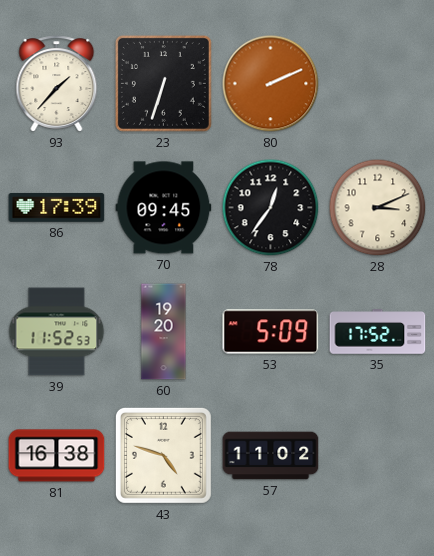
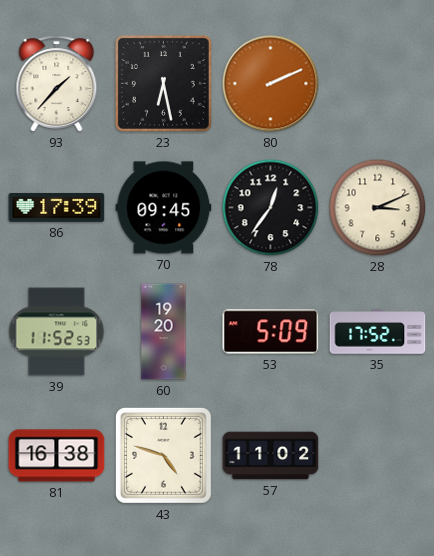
23: 6:33 -> 6:28
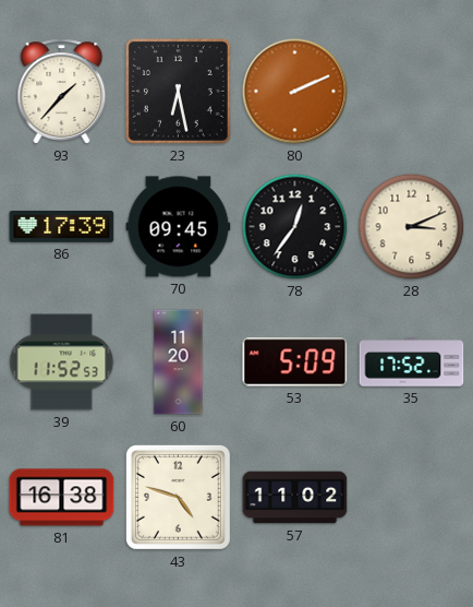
60: 19:20 -> 11:20
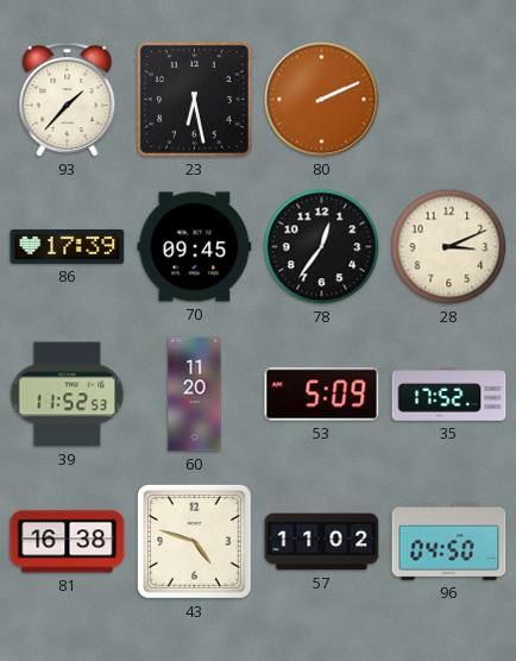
96: none -> 04:50
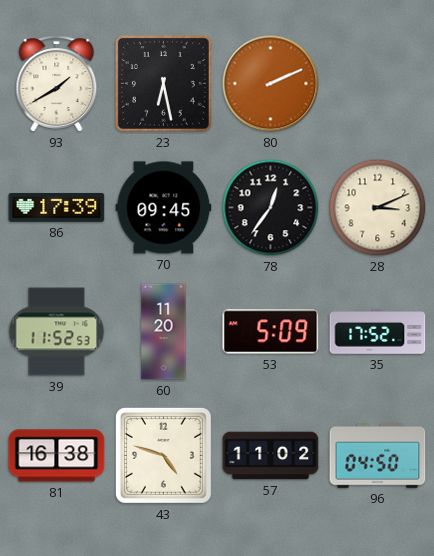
93: 1:37 -> 1:40
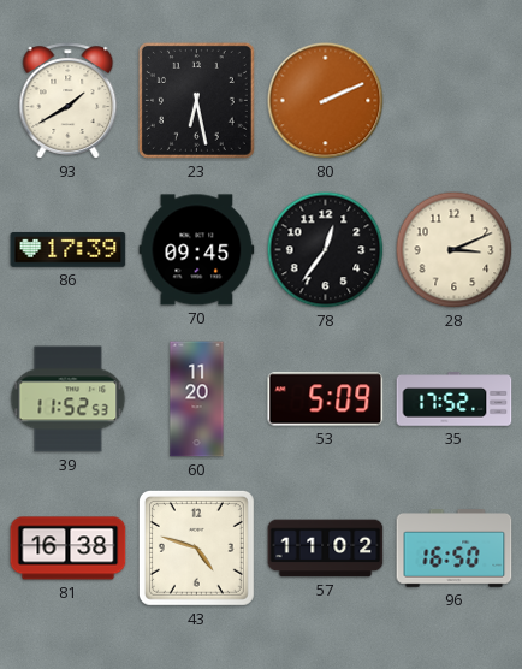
96: 04:50 -> 16:50
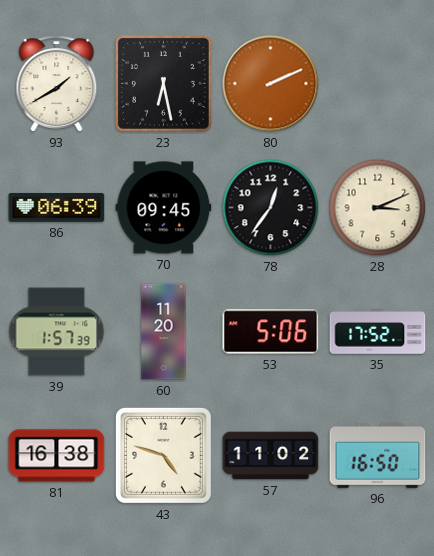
86: 17:39 -> 06:39
39: 11:52 -> 1:57
53: 5:09 -> 5:06
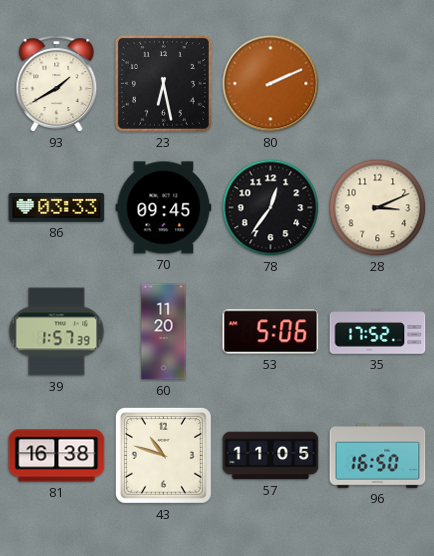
86: 06:39 -> 03:33
43: 4:48 -> 10:48
57: 11:02 -> 11:05
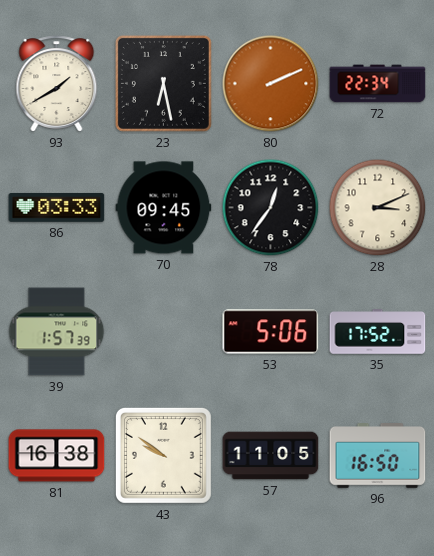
72: none -> 22:34
60: 11:20 -> none
43: 10:48 -> 9:51
